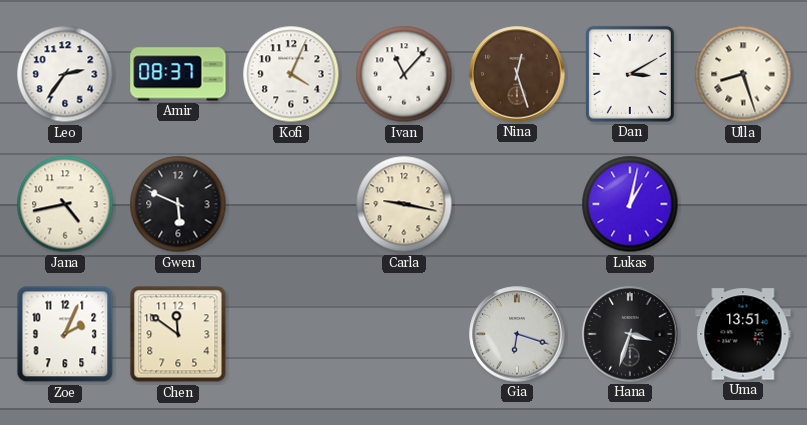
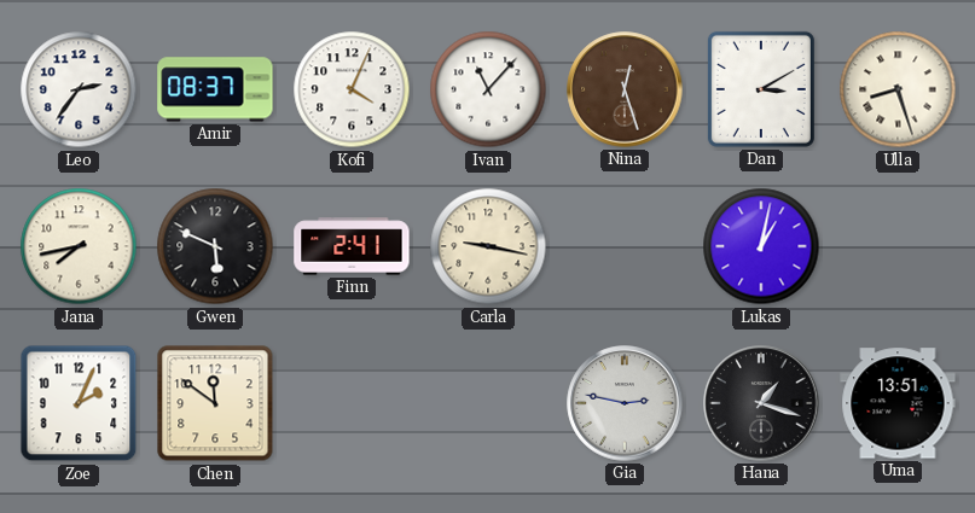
Jana: 4:43 -> 7:43
Finn: none -> 2:41
Gia: 6:18 -> 2:47
Hana: 3:33 -> 1:18
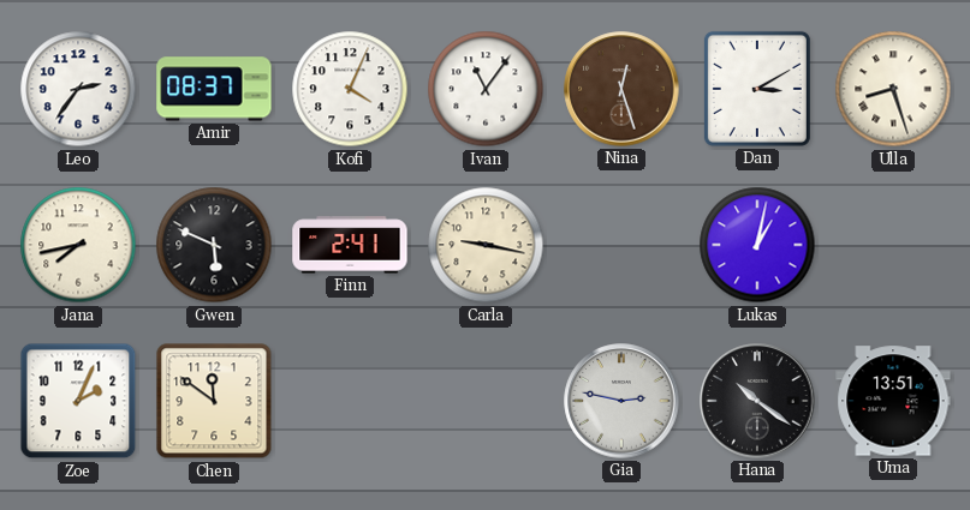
Ivan: 11:07 -> 11:06
Hana: 1:18 -> 10:21
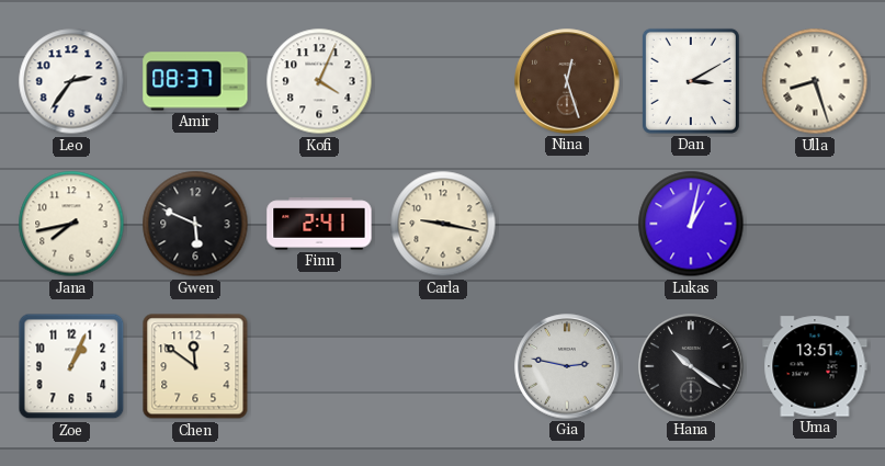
Ivan: 11:06 -> none
Zoe: 2:04 -> 1:04
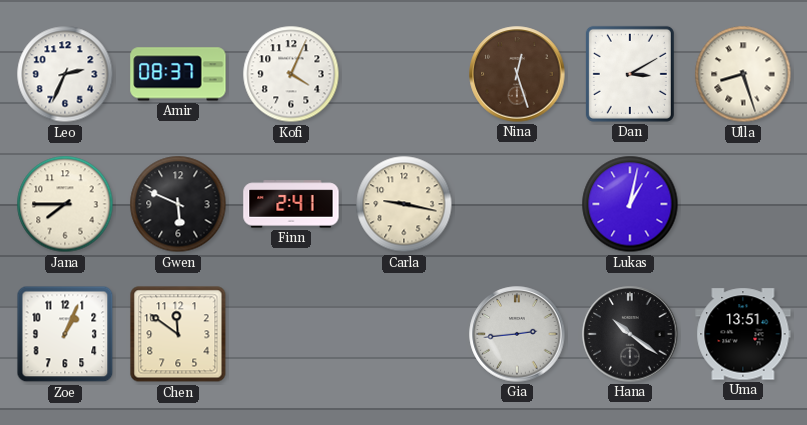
Leo: 2:36 -> 2:34
Jana: 7:43 -> 7:45
Gia: 2:47 -> 2:44
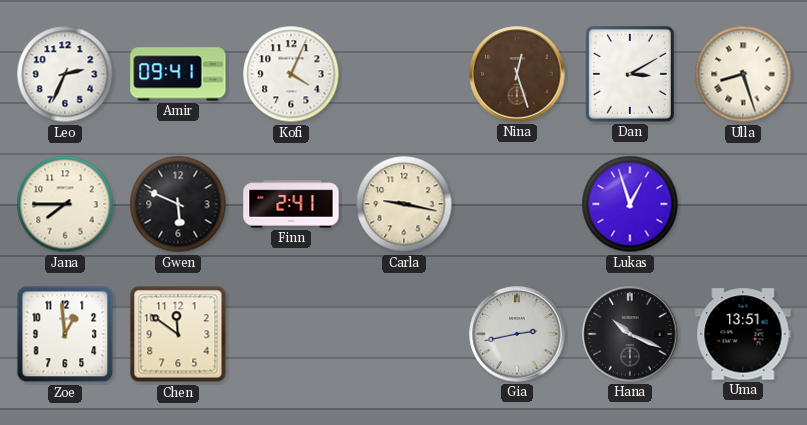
Amir: 08:37 -> 09:41
Lukas: 1:02 -> 12:57
Zoe: 1:04 -> 12:59
Gia: 2:44 -> 2:43
Hana: 10:21 -> 10:19
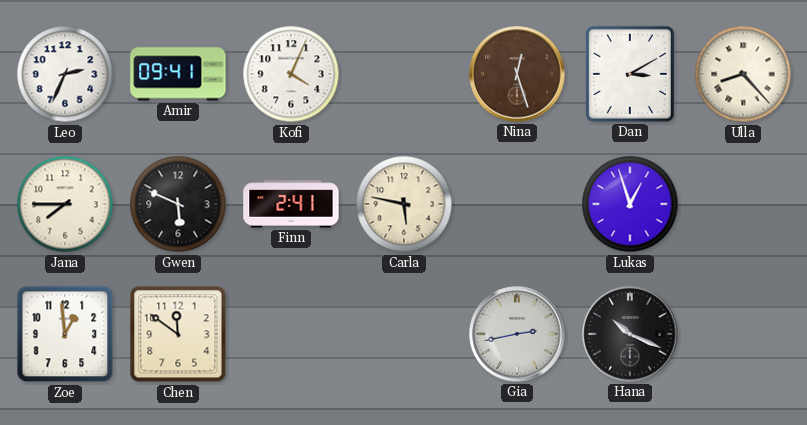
Ulla: 8:27 -> 8:23
Carla: 9:17 -> 5:47
Uma: 13:51 -> none
